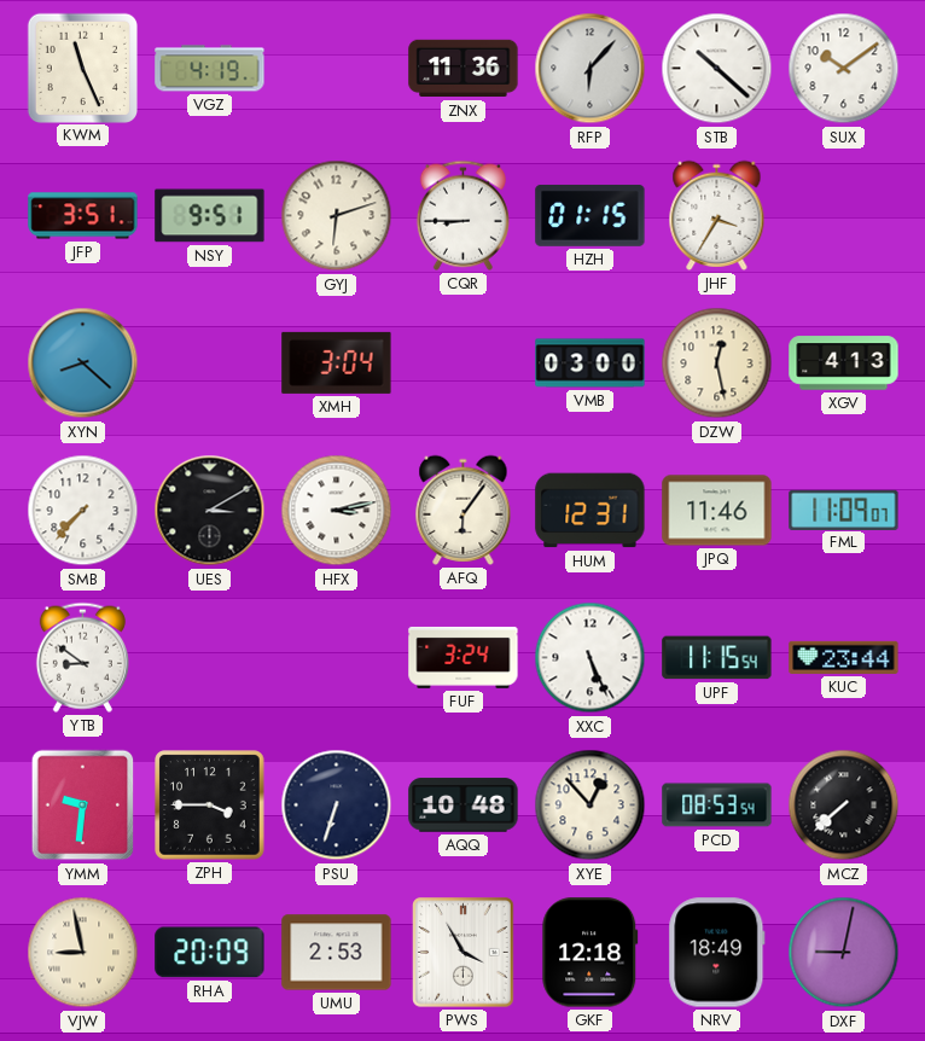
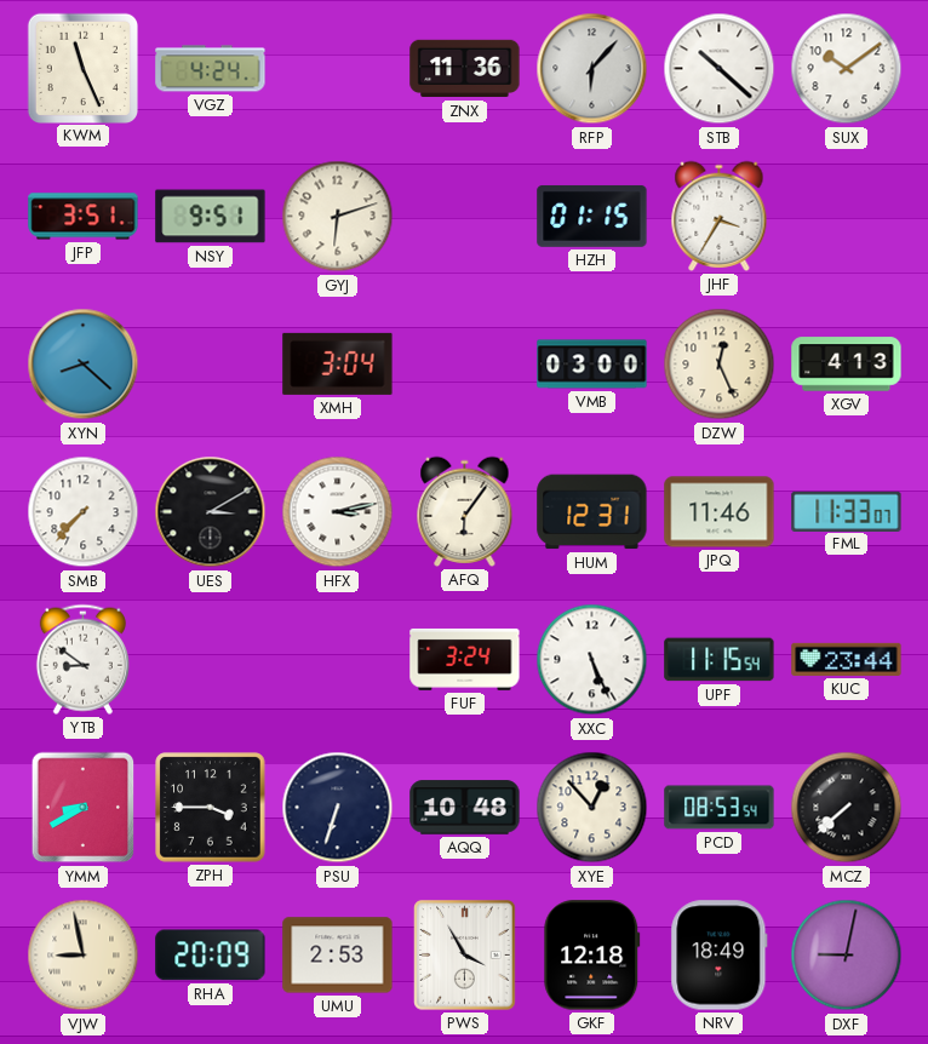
VGZ: 4:19 -> 4:24
CQR: 8:45 -> none
DZW: 12:28 -> 12:26
FML: 11:09 -> 11:33
YMM: 9:31 -> 8:40
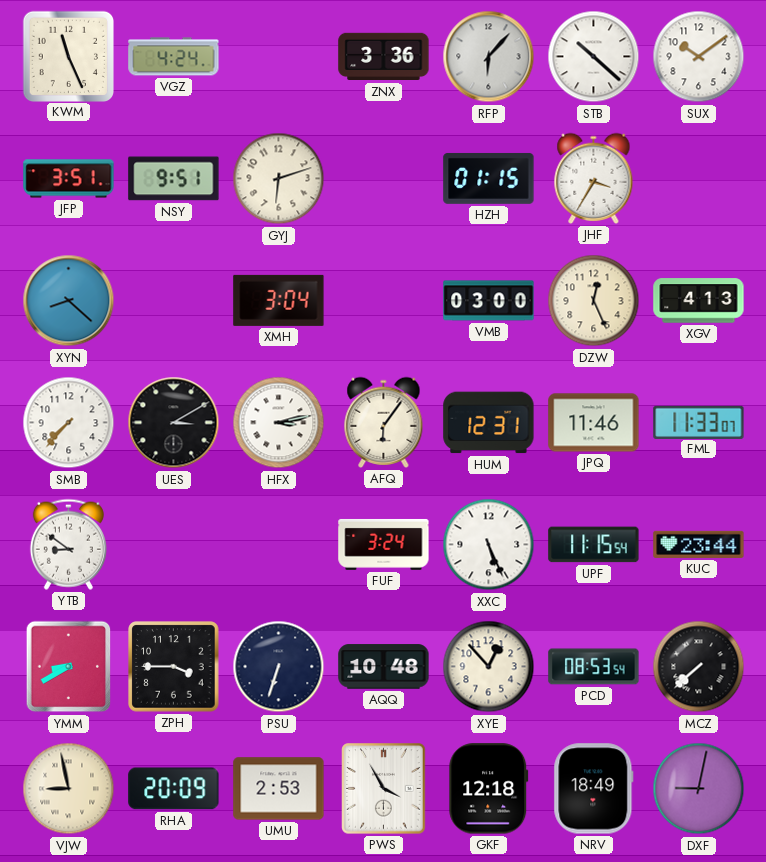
ZNX: 11:36 -> 3:36
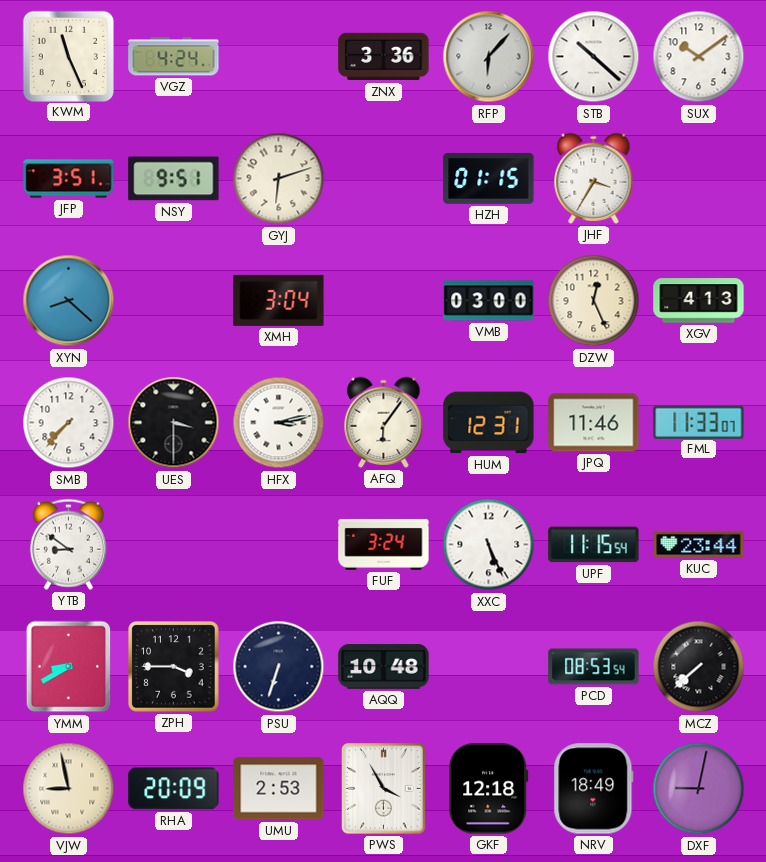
UES: 3:10 -> 3:30
XYE: 12:53 -> none
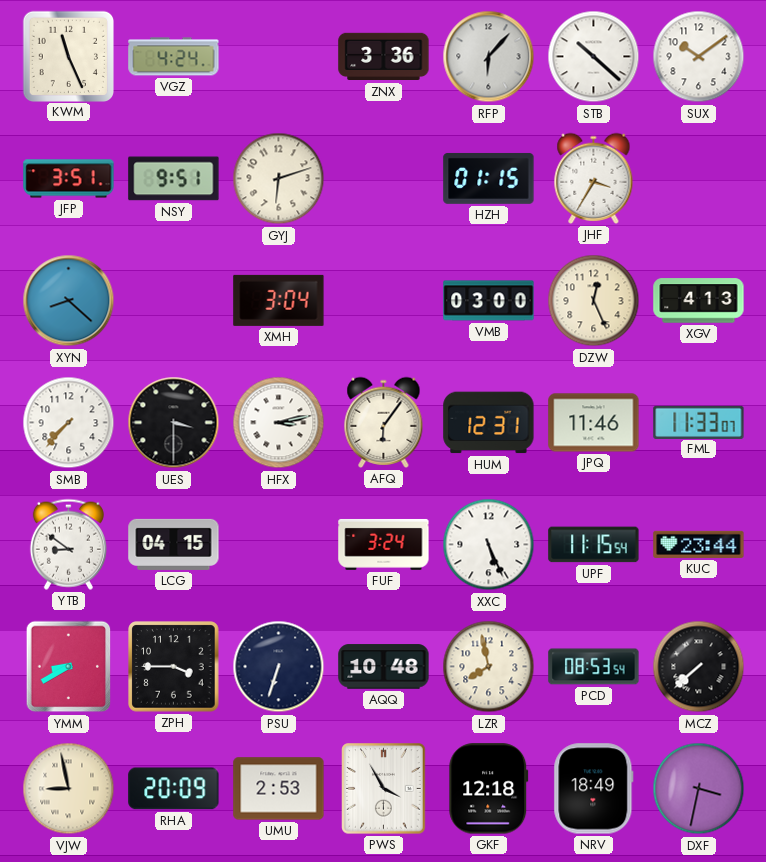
LCG: none -> 04:15
LZR: none -> 7:58
DXF: 9:02 -> 3:32
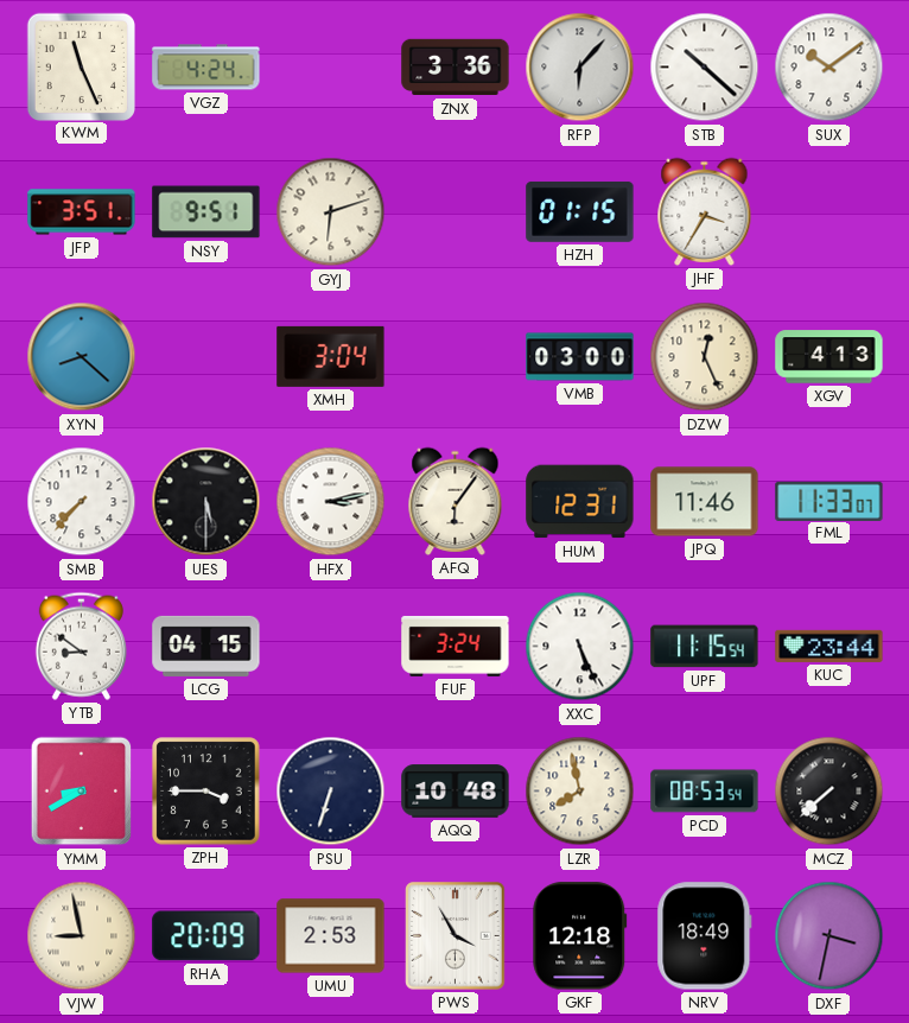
UES: 3:30 -> 5:30
